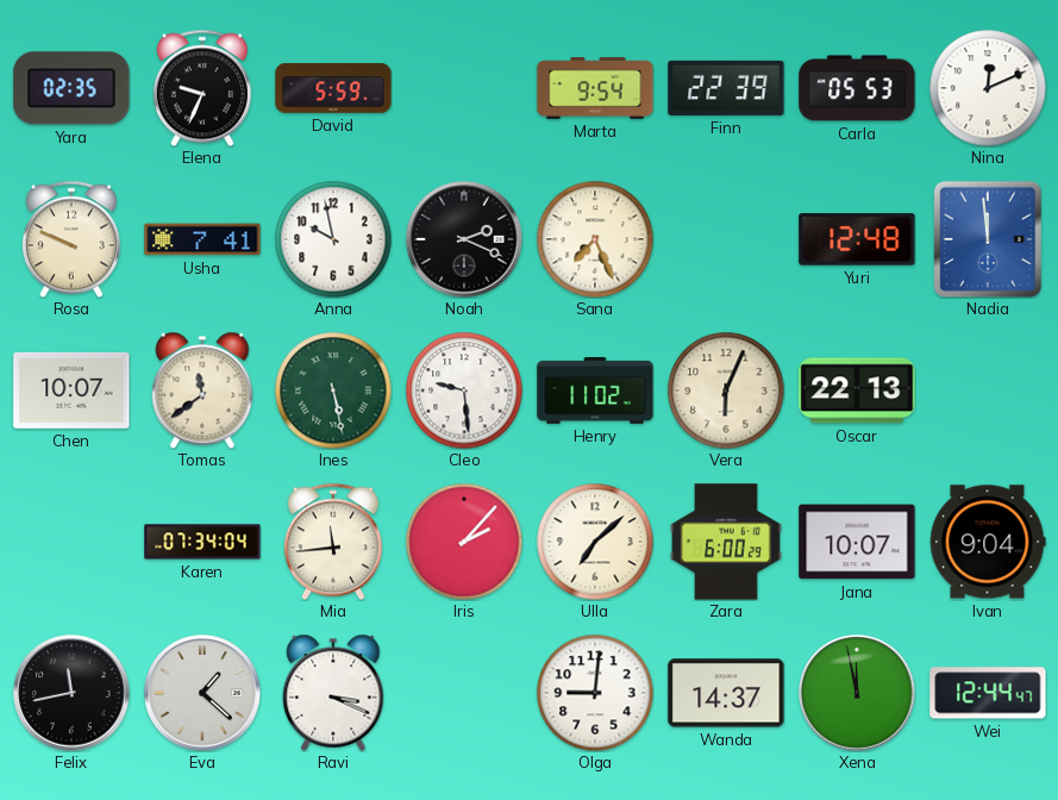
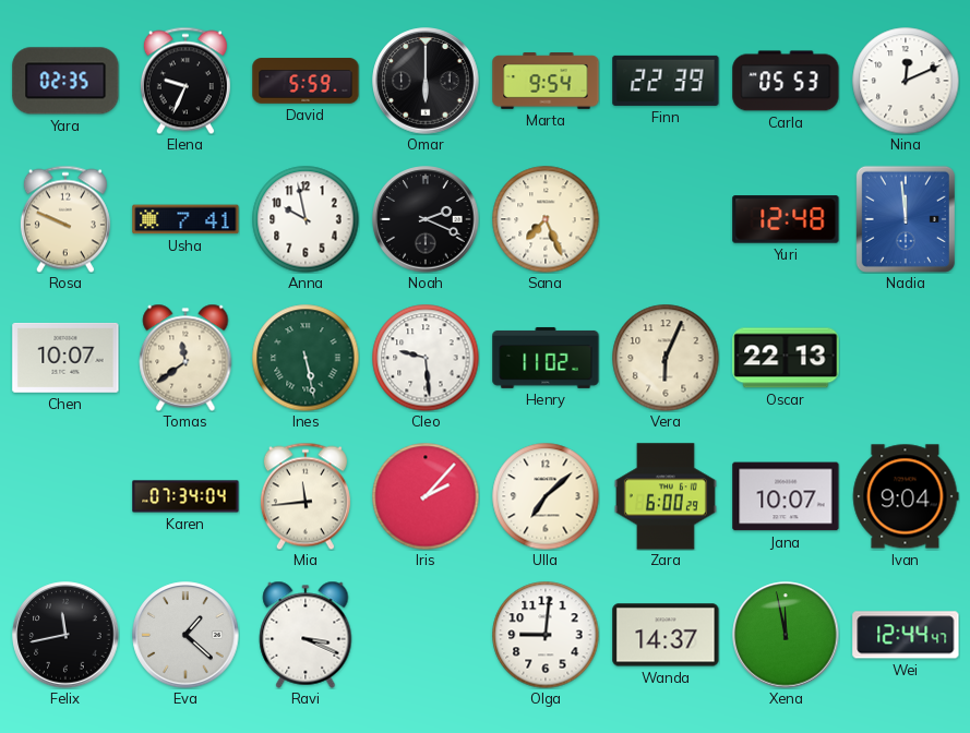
Omar: none -> 6:00
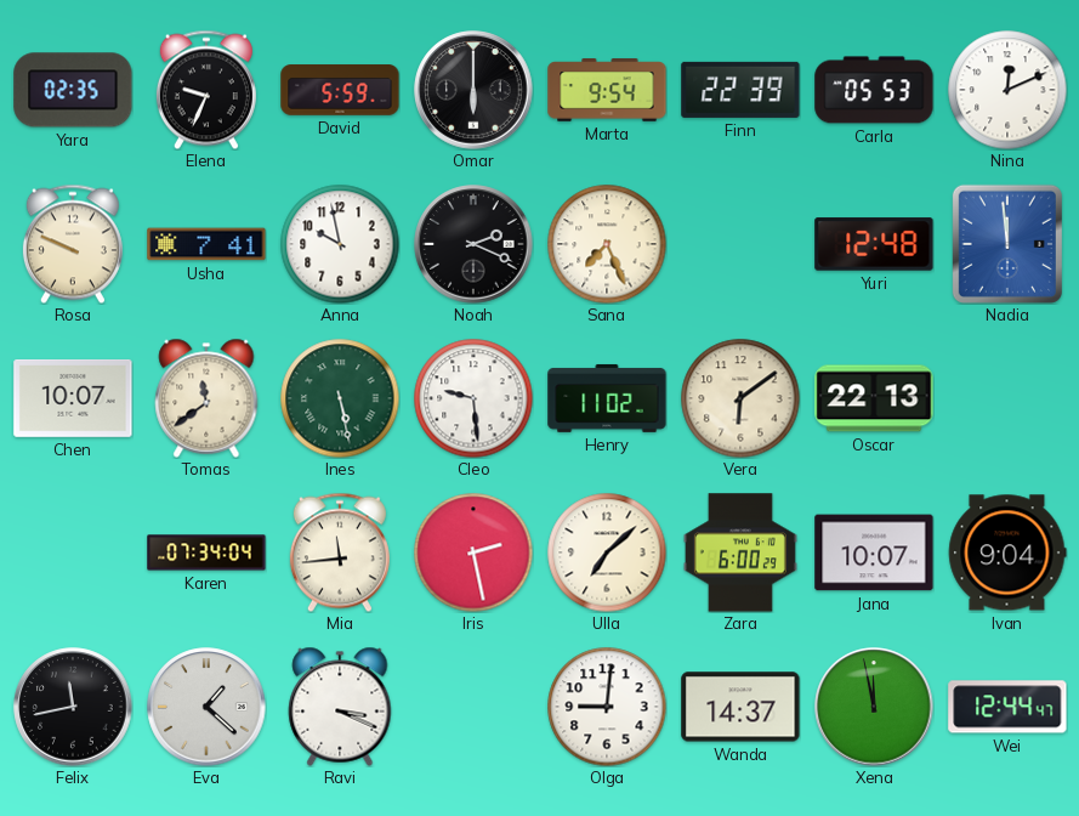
Vera: 6:04 -> 6:09
Iris: 2:07 -> 2:28
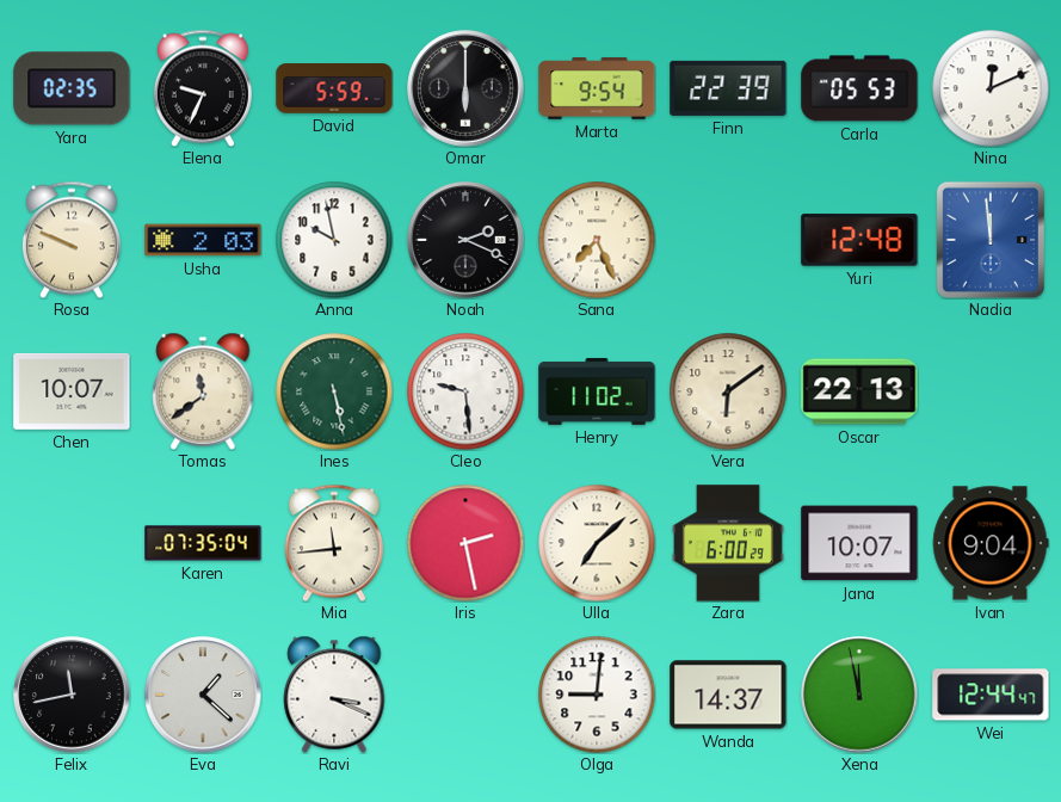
Usha: 7:41 -> 2:03
Karen: 07:34 -> 07:35
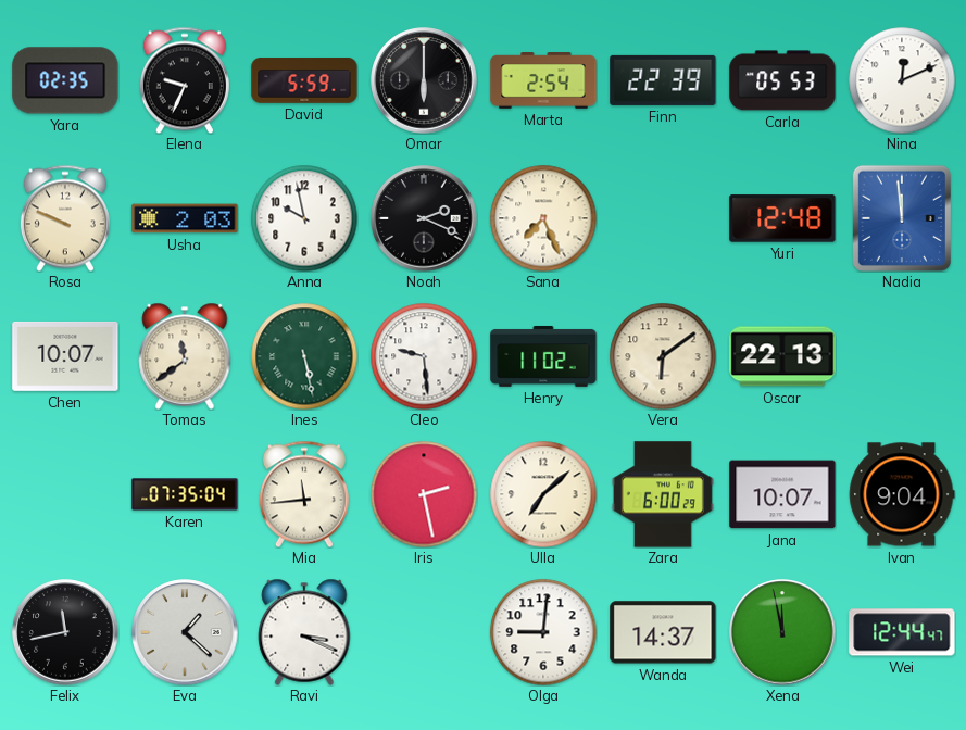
Marta: 9:54 -> 2:54
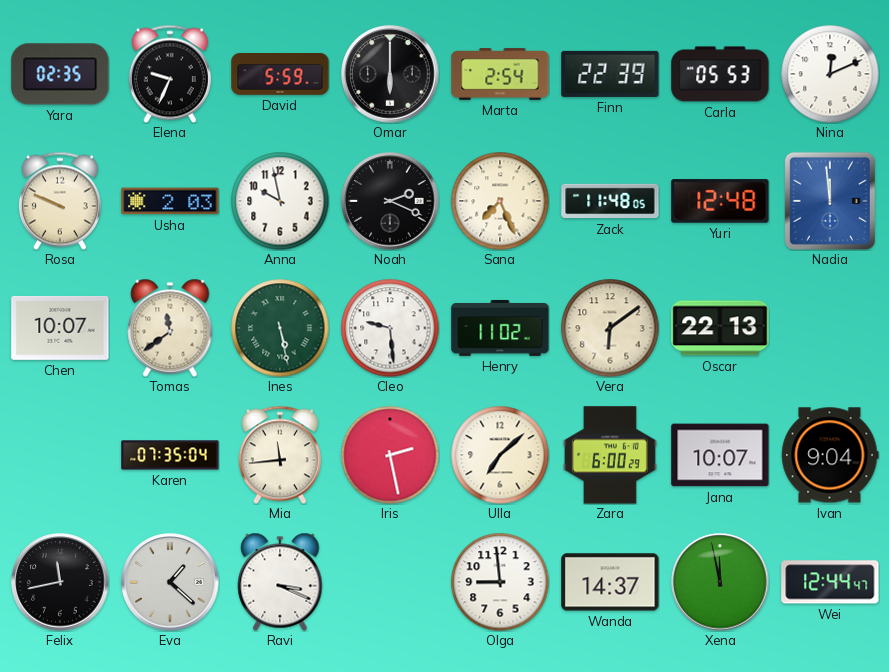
Zack: none -> 11:48
Olga: 9:01 -> 8:59
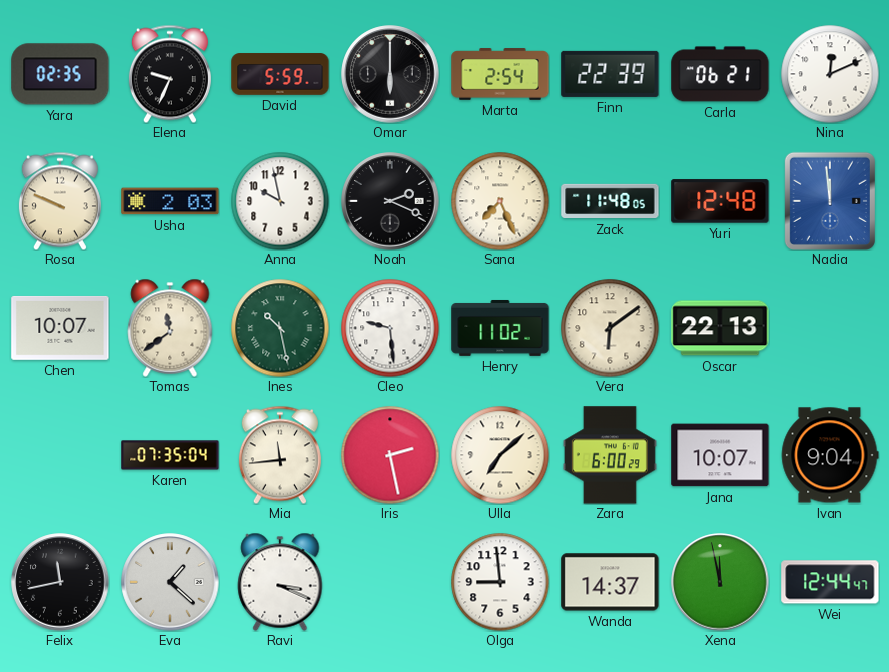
Carla: 05:53 -> 06:21
Ines: 5:28 -> 10:28
